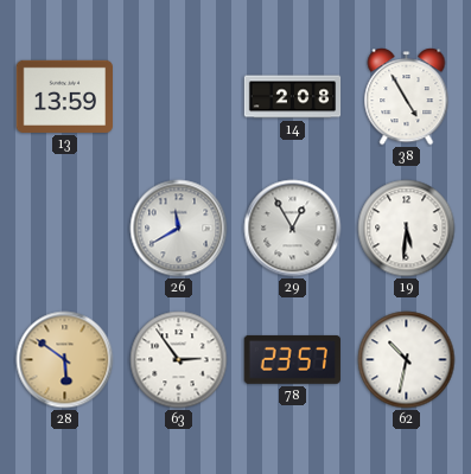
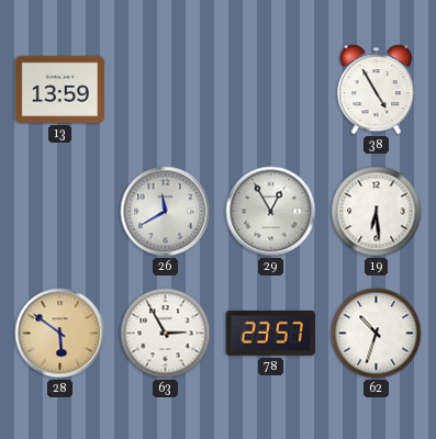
14: 2:08 -> none
19: 5:31 -> 6:29
63: 2:54 -> 2:55
62: 10:32 -> 10:33
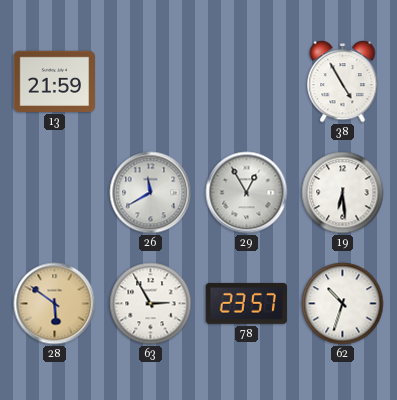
13: 13:59 -> 21:59
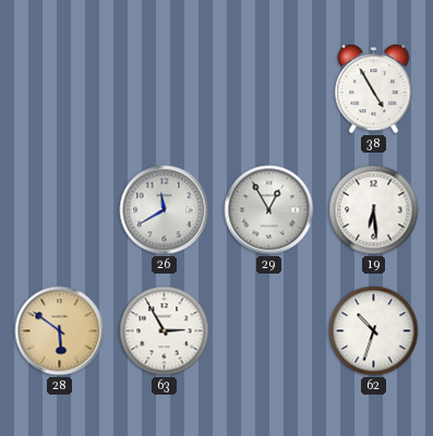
13: 21:59 -> none
78: 23:57 -> none
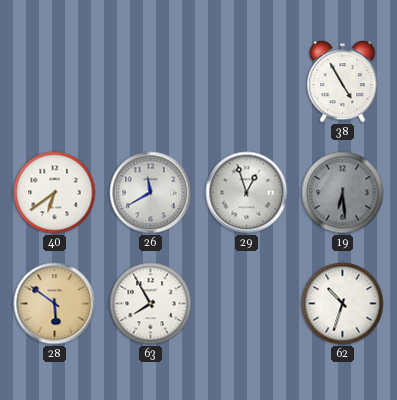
40: none -> 6:39
29: 12:55 -> 12:57
19 dial: white -> grey
63: 2:55 -> 7:55
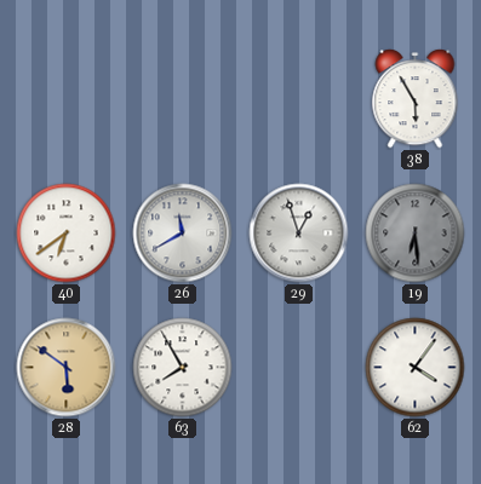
38: 4:55 -> 5:55
62: 10:33 -> 4:06
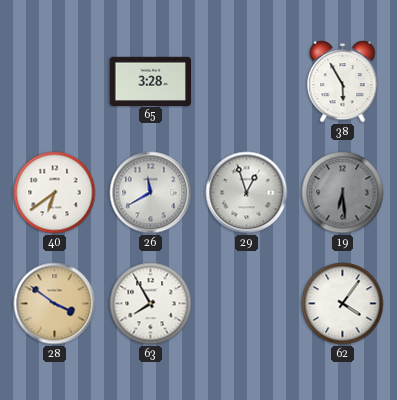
65: none -> 3:28
28: 5:51 -> 3:51
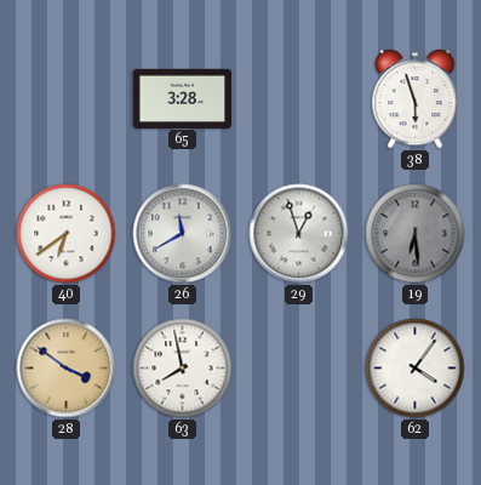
38: 5:55 -> 5:57
63: 7:55 -> 7:58
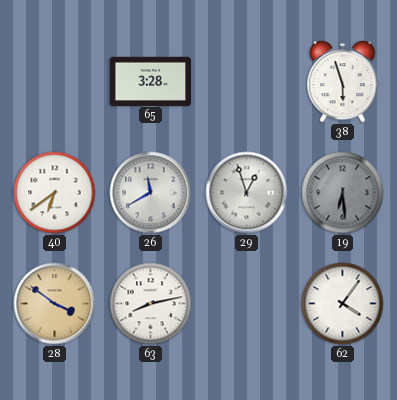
63: 7:58 -> 8:13
